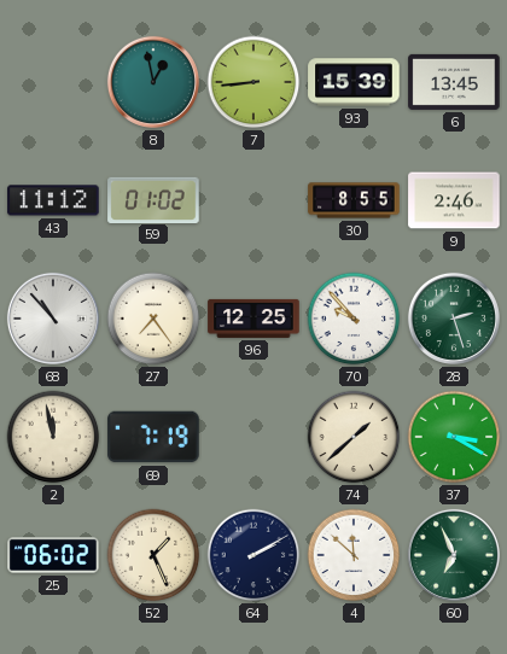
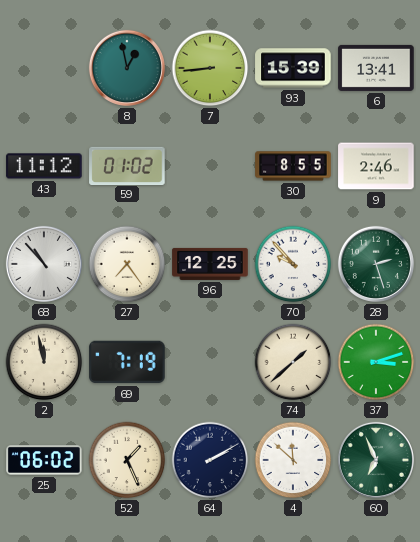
6: 13:45 -> 13:41
37: 3:20 -> 3:12
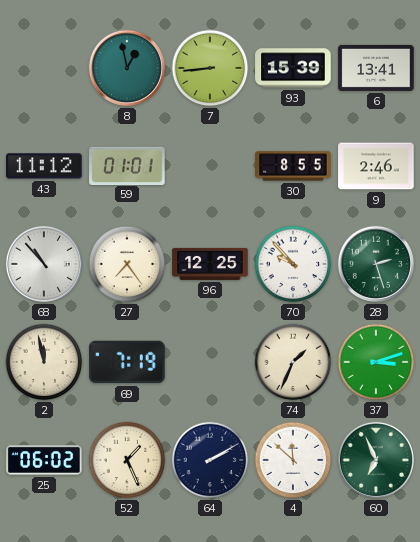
59: 01:02 -> 01:01
74: 1:38 -> 1:34
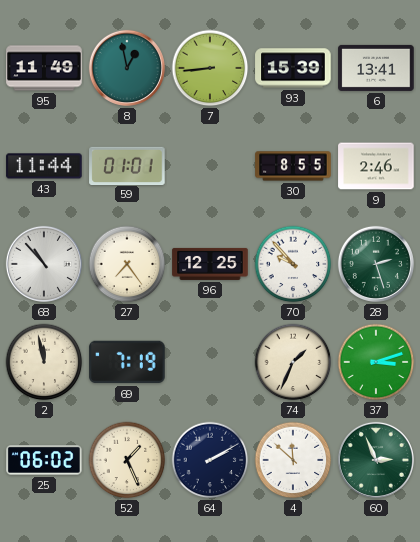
95: none -> 11:49
43: 11:12 -> 11:44
60: 6:56 -> 2:56
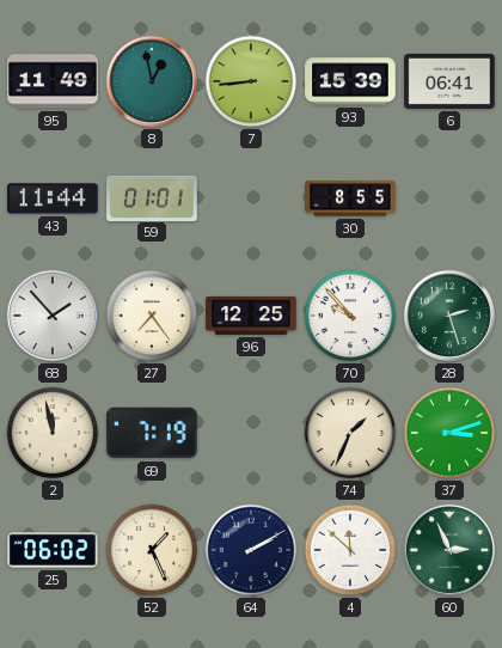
6: 13:41 -> 06:41
9: 2:46 -> none
68: 10:53 -> 1:53
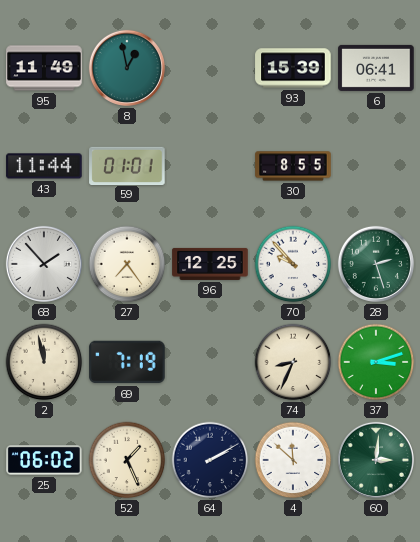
7: 8:44 -> none
74: 1:34 -> 8:34
60: 2:56 -> 3:01
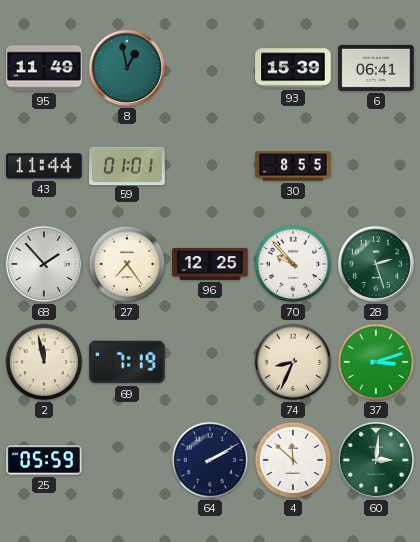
25: 06:02 -> 05:59
52: 1:26 -> none
